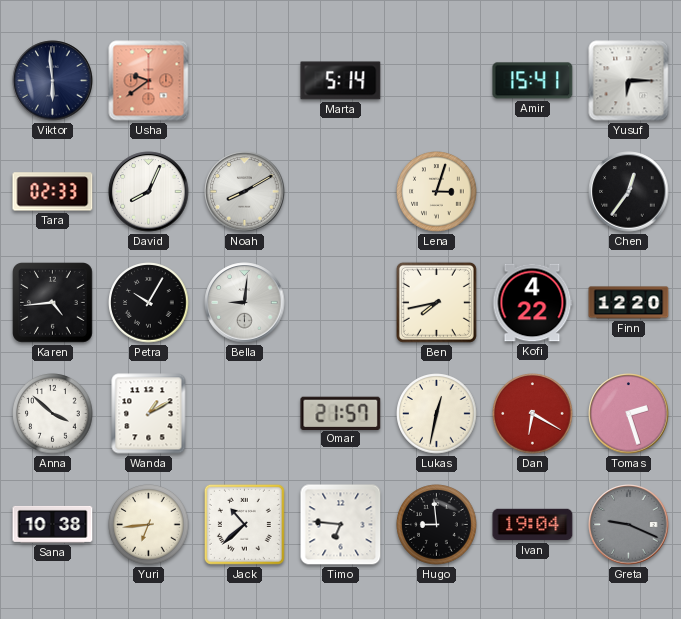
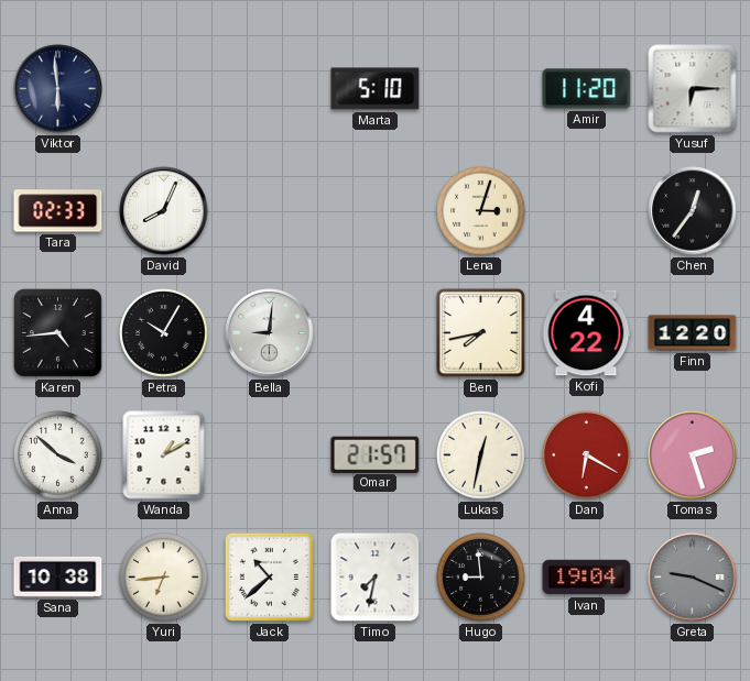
Usha: 9:39 -> none
Marta: 5:14 -> 5:10
Amir: 15:41 -> 11:20
Noah: 8:10 -> none
Timo: 6:46 -> 7:32
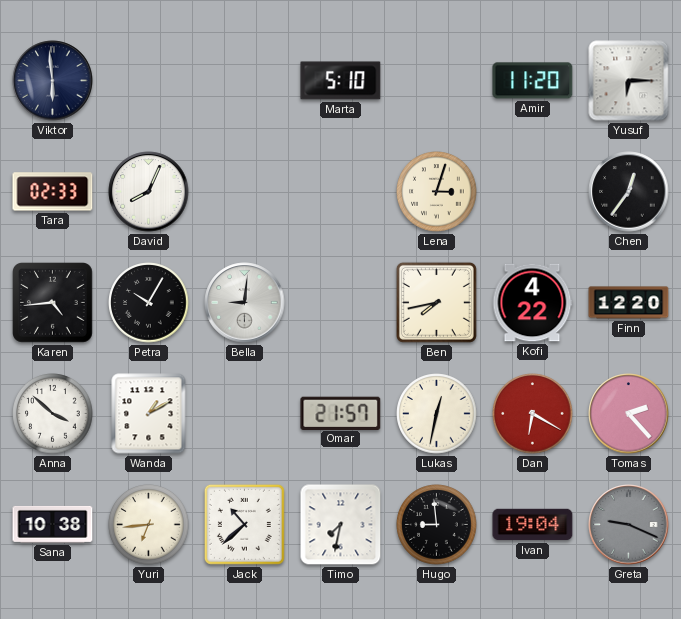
Tomas: 2:27 -> 2:23
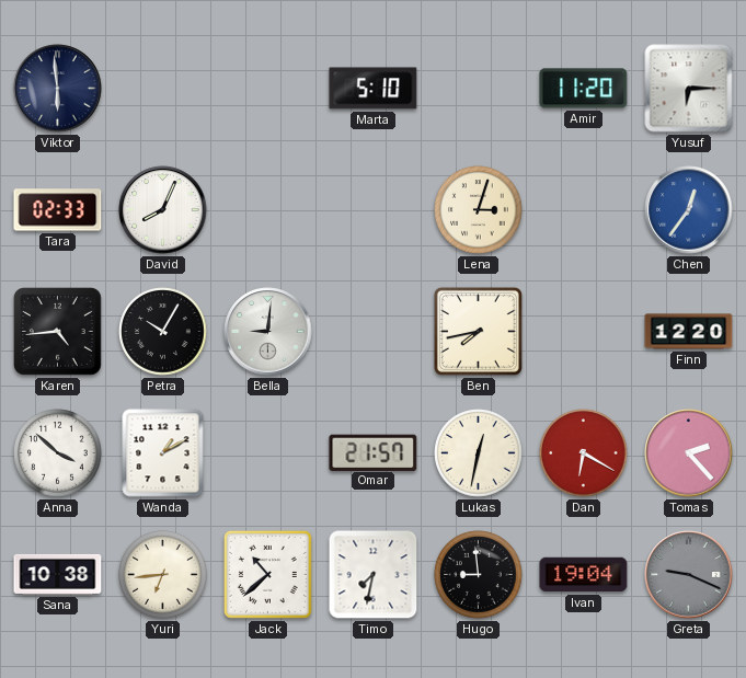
Chen dial: black -> blue
Kofi: 4:22 -> none
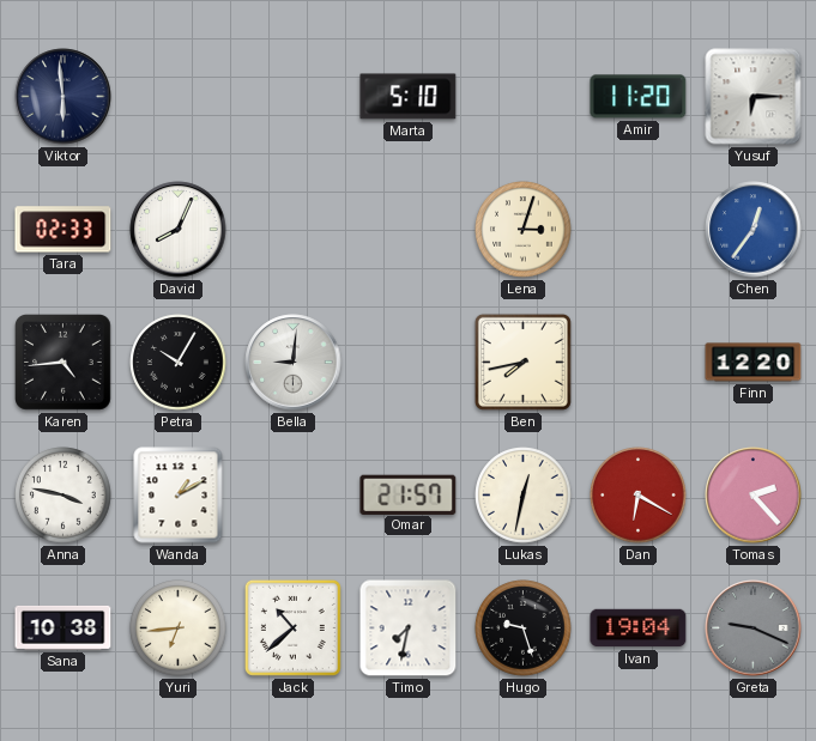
Anna: 3:52 -> 3:47
Hugo: 8:59 -> 9:27
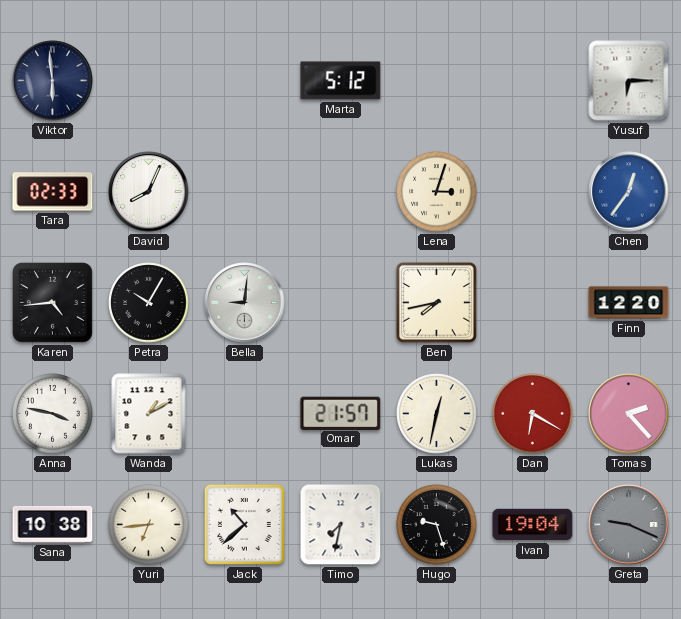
Marta: 5:10 -> 5:12
Amir: 11:20 -> none
